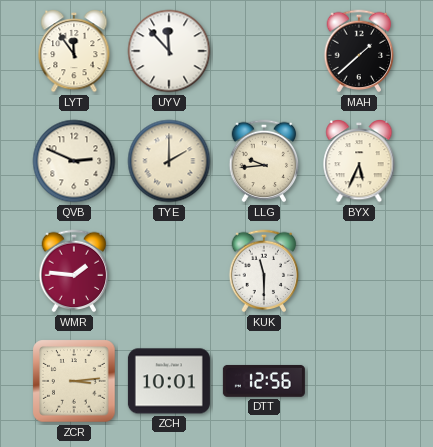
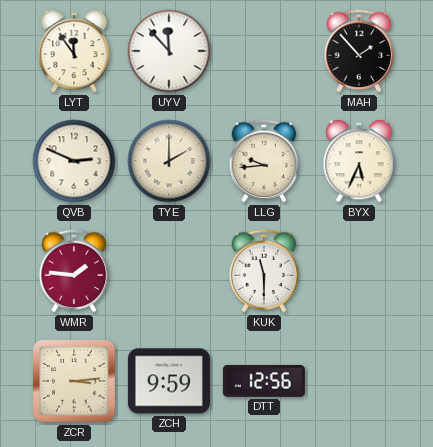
MAH: 1:38 -> 1:53
ZCH: 10:01 -> 9:59
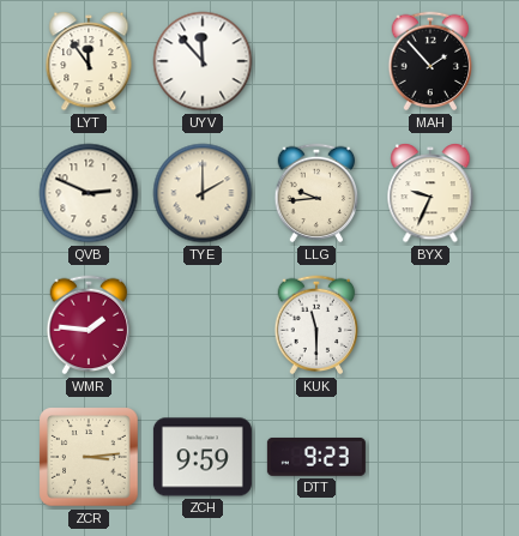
BYX: 5:34 -> 9:34
DTT: 12:56 -> 9:23
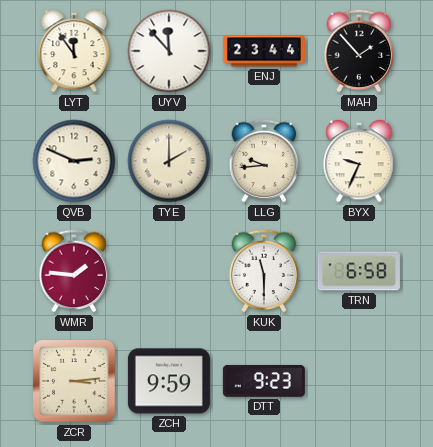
ENJ: none -> 23:44
TRN: none -> 6:58
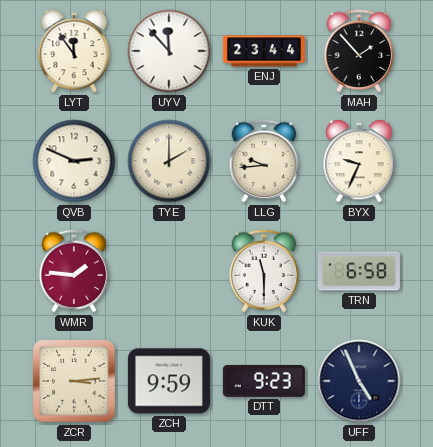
UFF: none -> 4:56
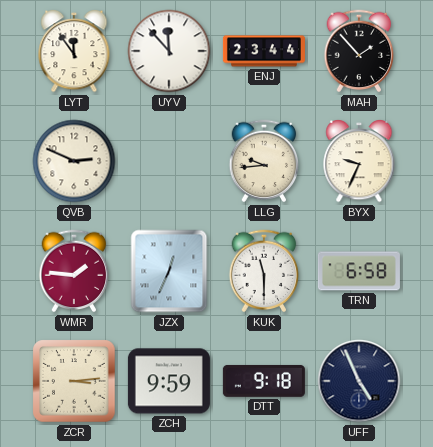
TYE: 2:00 -> none
JZX: none -> 12:34
DTT: 9:23 -> 9:18
